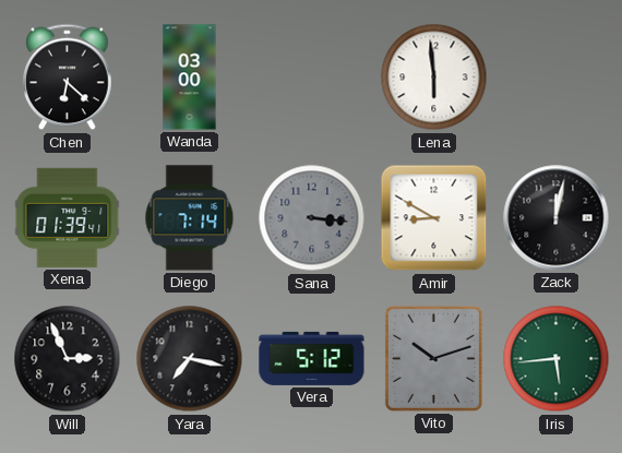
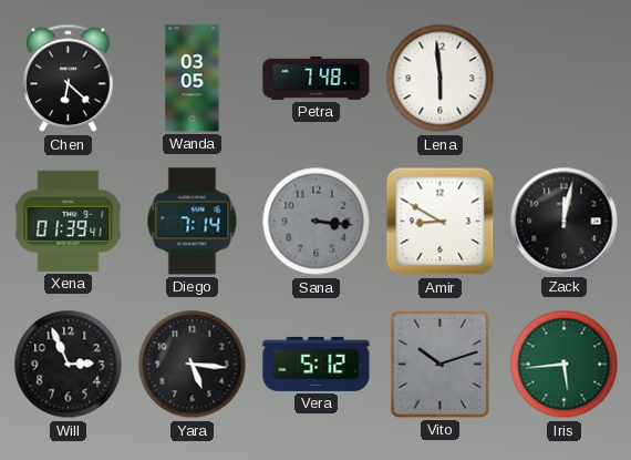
Wanda: 03:00 -> 03:05
Petra: none -> 7:48
Yara: 7:17 -> 5:16
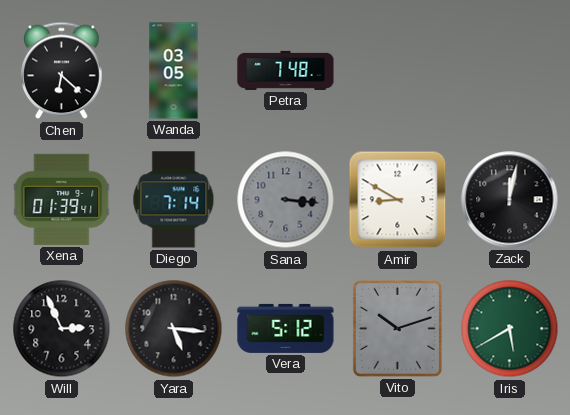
Lena: 5:59 -> none
Iris: 5:44 -> 5:40
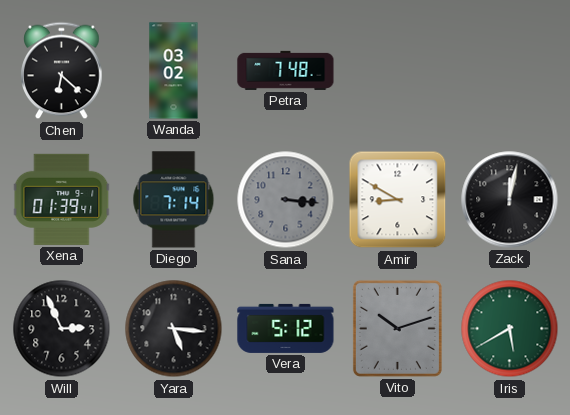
Wanda: 03:05 -> 03:02
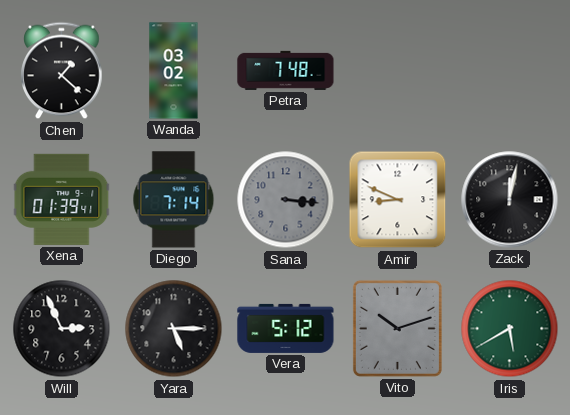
Chen: 6:22 -> 1:22
Amir: 8:50 -> 8:49
Yara: 5:16 -> 5:15
